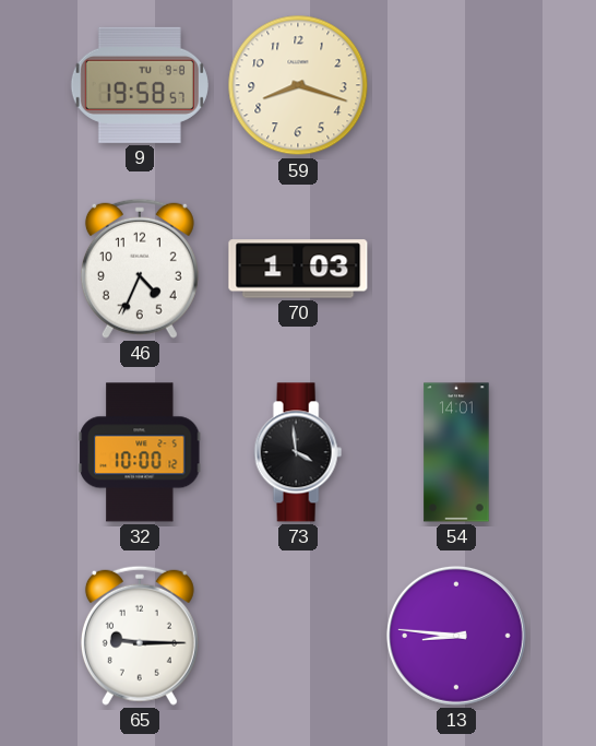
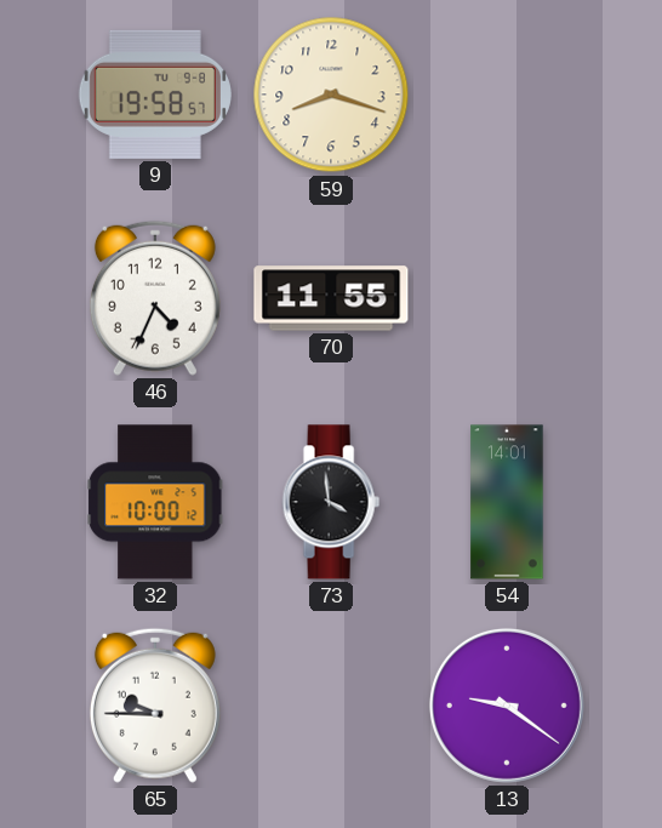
70: 1:03 -> 11:55
65: 9:15 -> 9:45
13: 8:46 -> 9:21
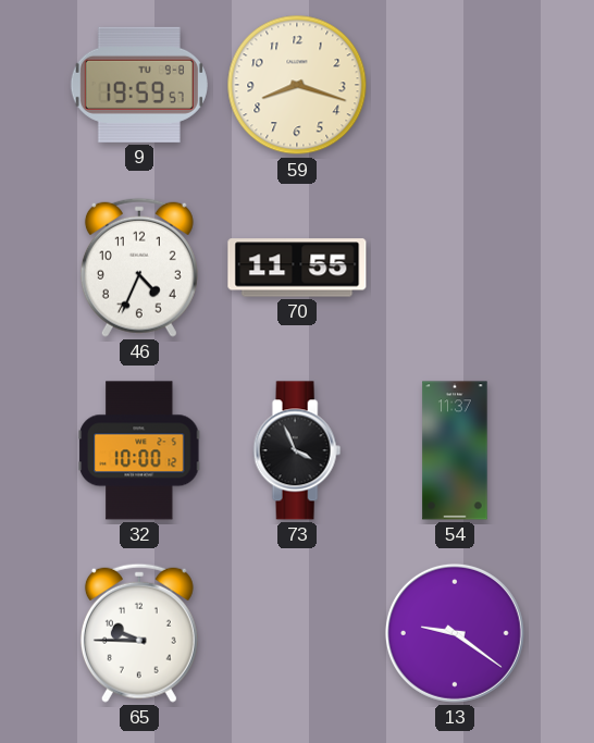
9: 19:58 -> 19:59
73: 3:59 -> 3:56
54: 14:01 -> 11:37
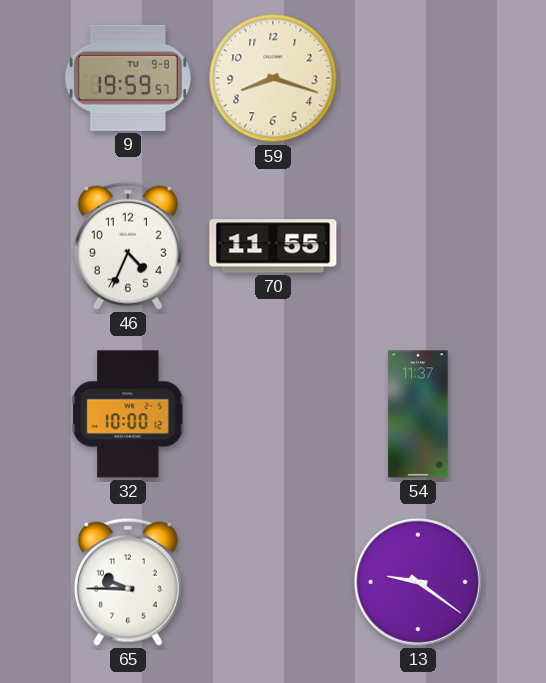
73: 3:56 -> none
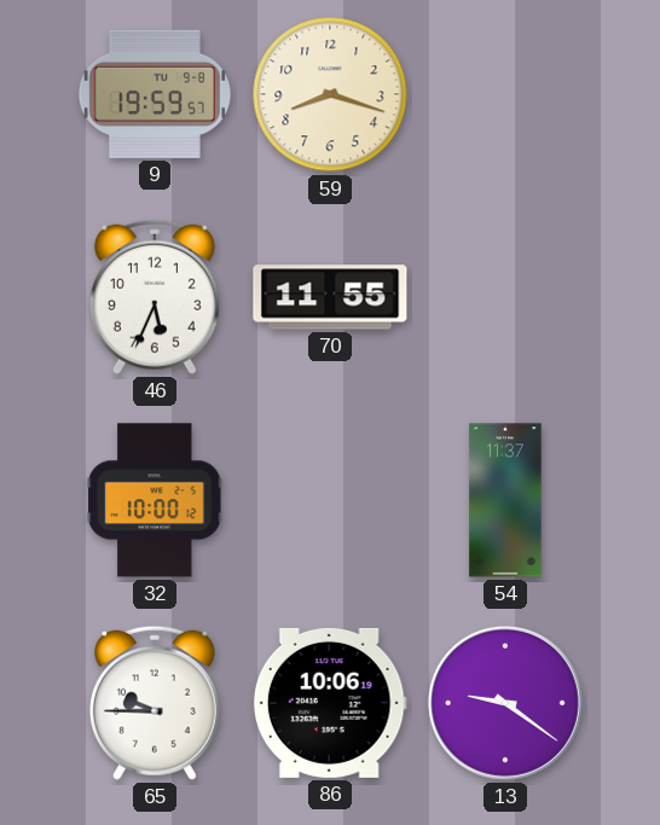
46: 4:34 -> 5:34
86: none -> 10:06
